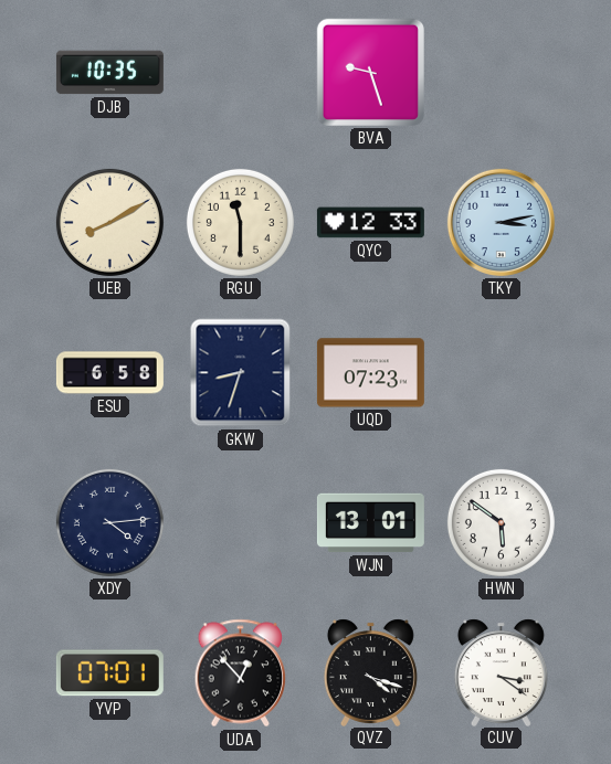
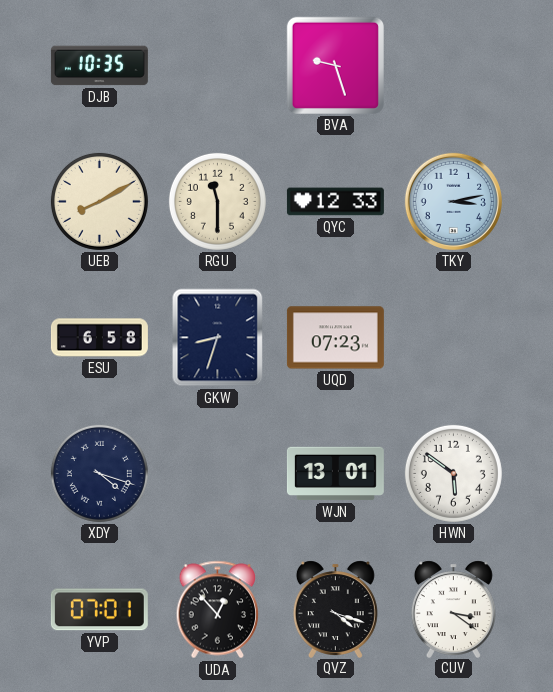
XDY: 4:14 -> 4:18
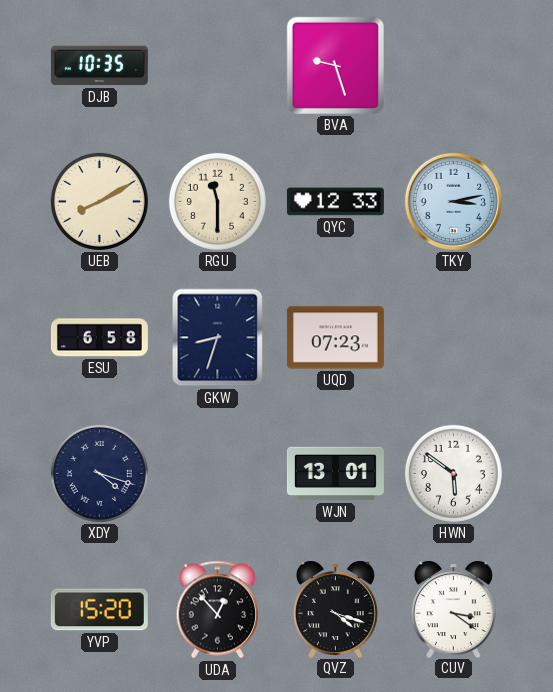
YVP: 07:01 -> 15:20
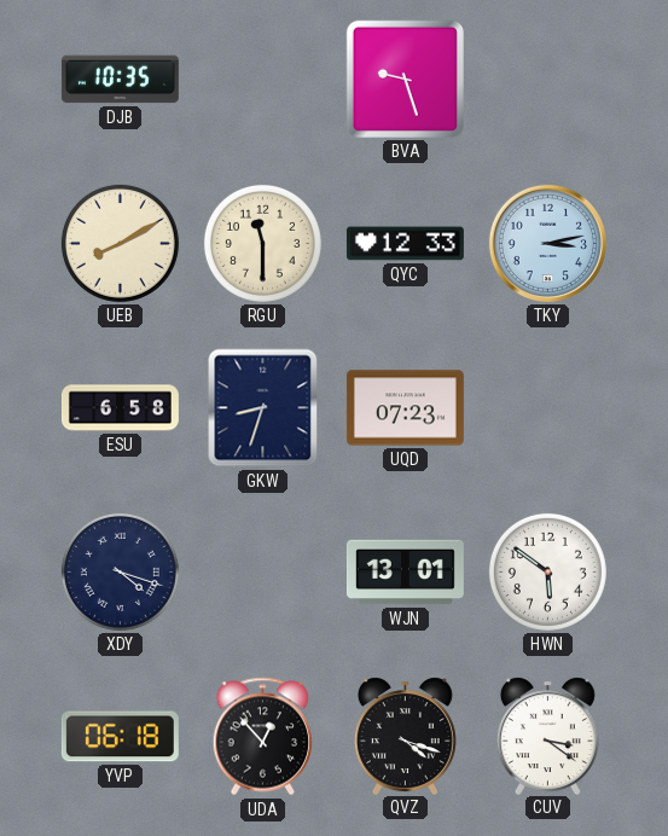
YVP: 15:20 -> 06:18
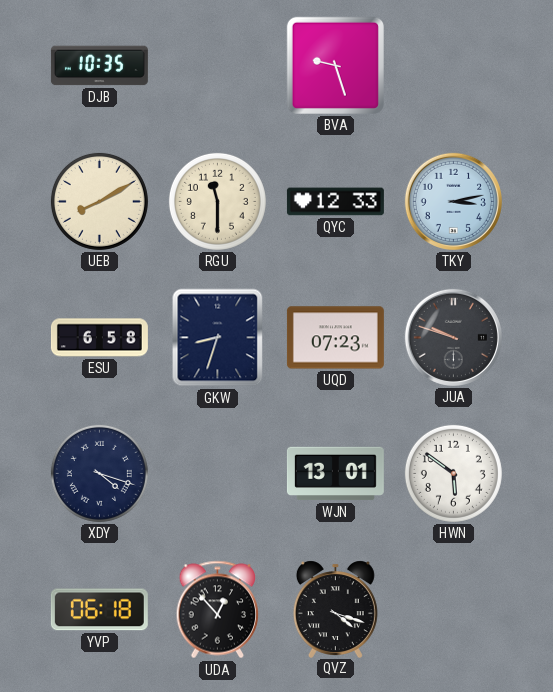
JUA: none -> 9:48
CUV: 3:21 -> none
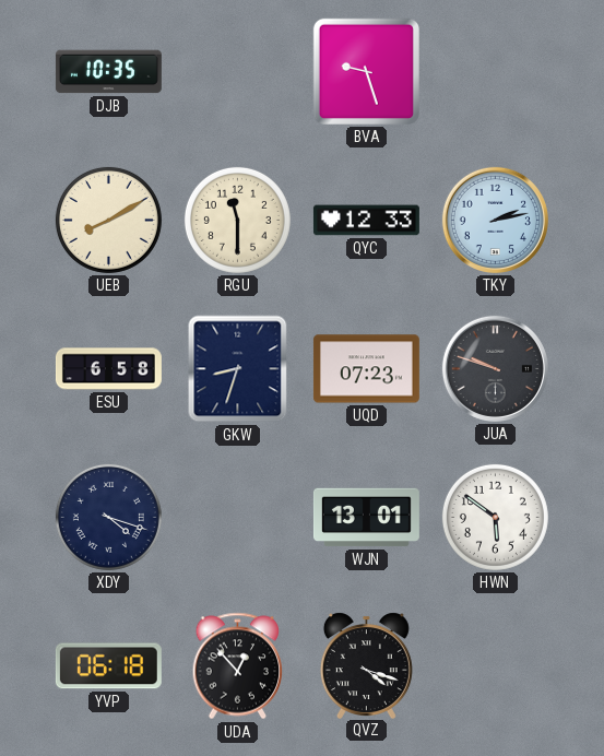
TKY: 3:13 -> 2:13
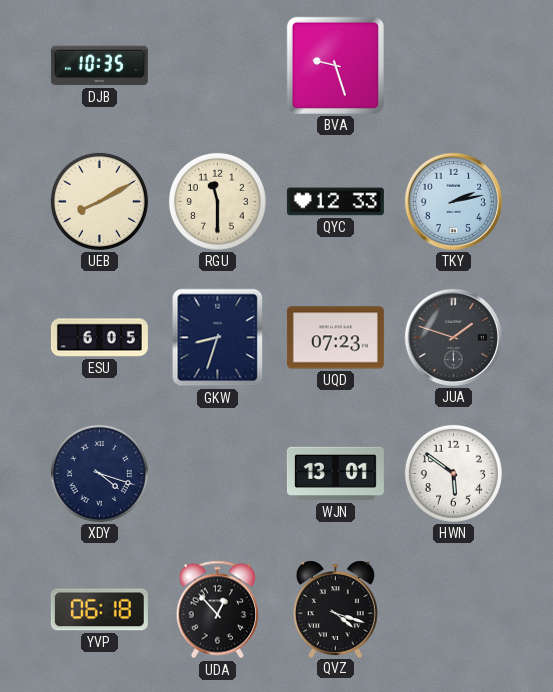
ESU: 6:58 -> 6:05
JUA: 9:48 -> 1:48
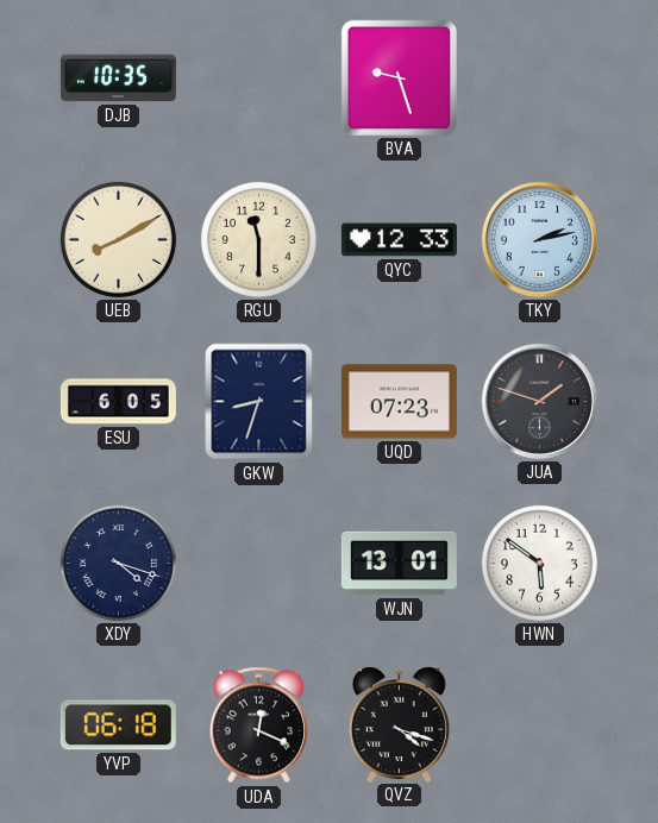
UDA: 12:53 -> 12:19
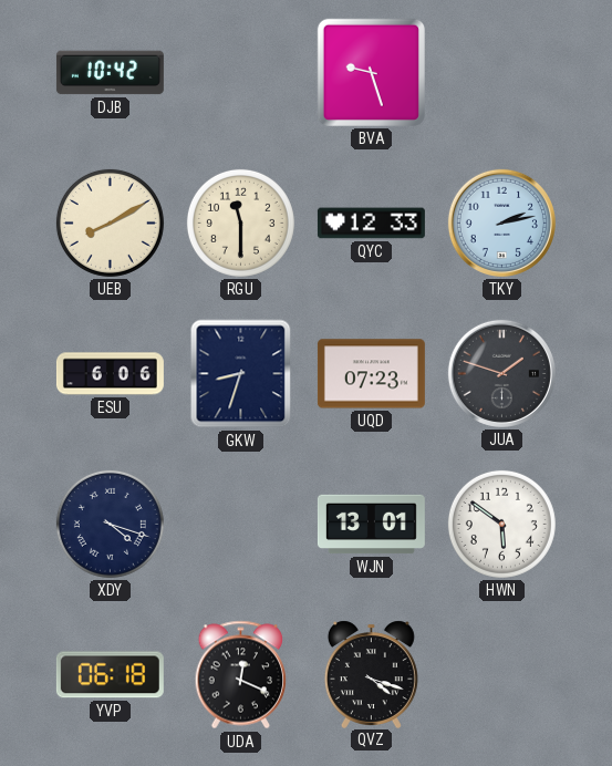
DJB: 10:35 -> 10:42
ESU: 6:05 -> 6:06
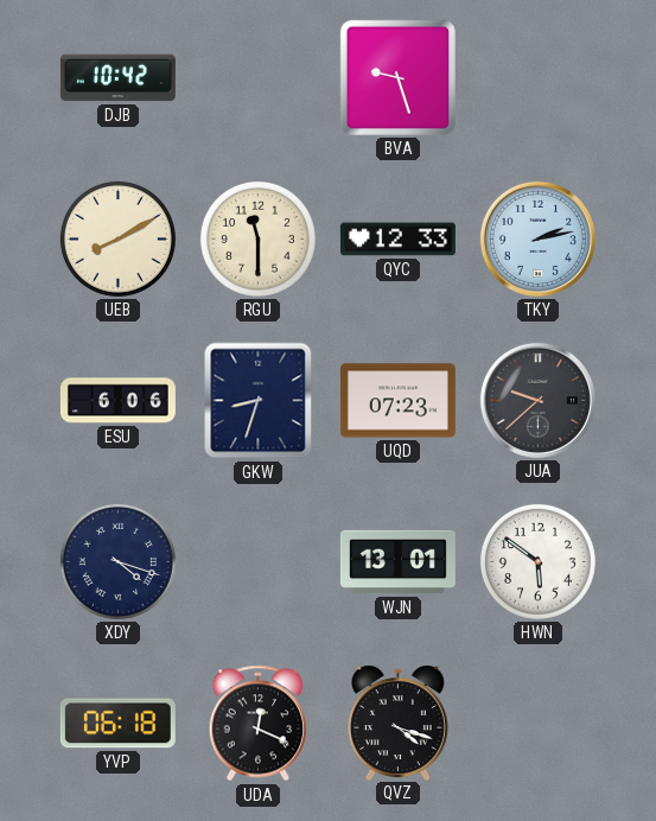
JUA: 1:48 -> 9:38
